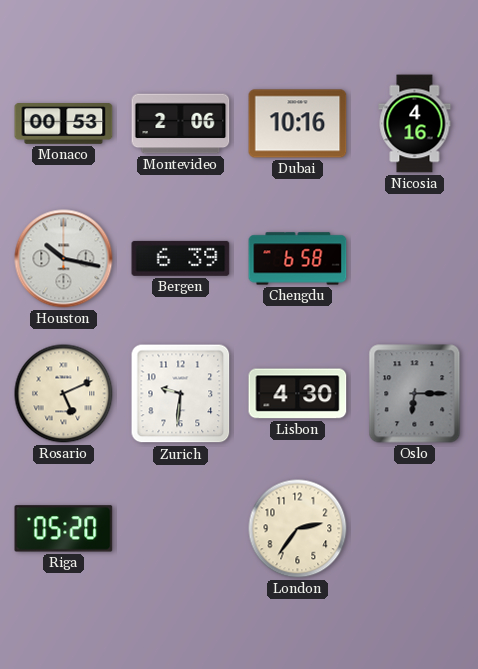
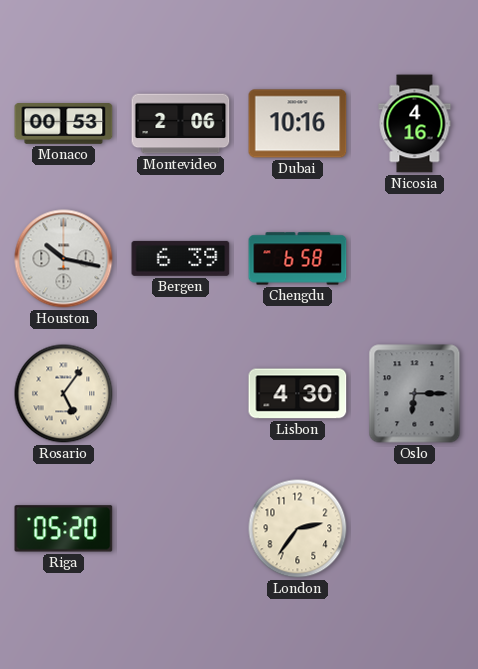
Rosario: 5:11 -> 5:06
Zurich: 9:31 -> none
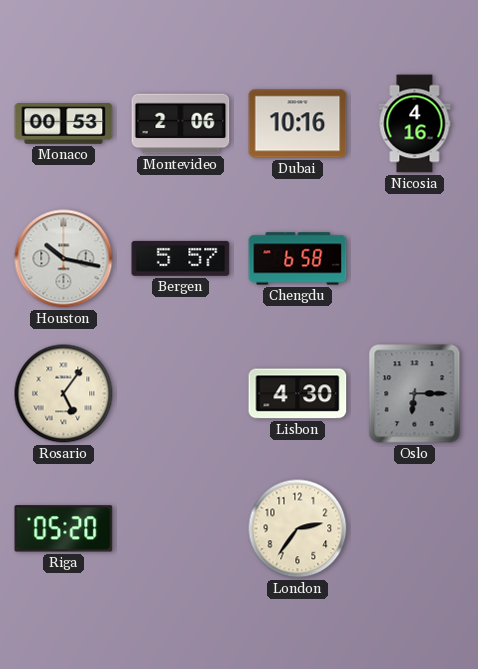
Bergen: 6:39 -> 5:57
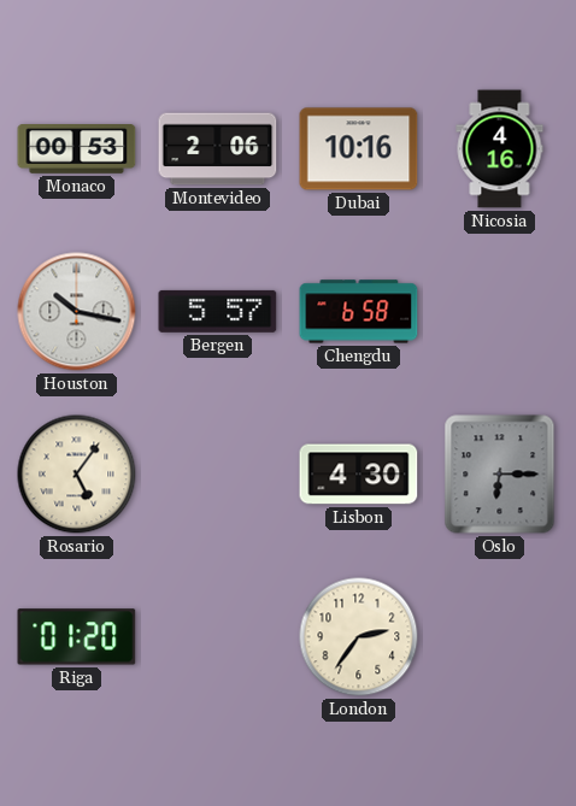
Riga: 05:20 -> 01:20
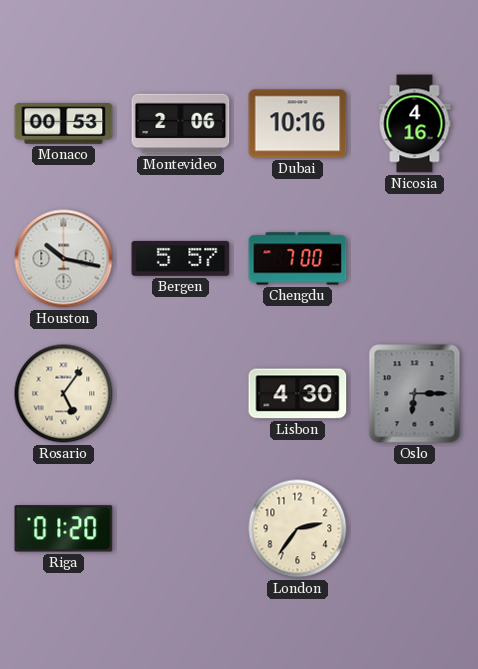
Chengdu: 6:58 -> 7:00
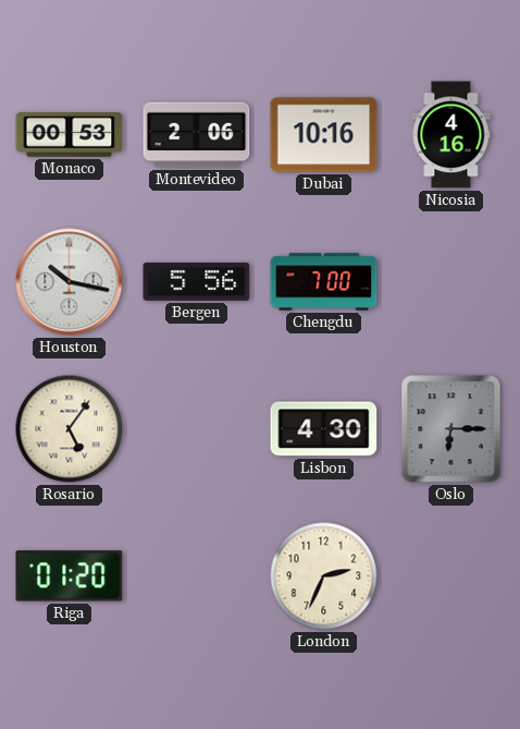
Bergen: 5:57 -> 5:56
London: 2:36 -> 2:34
